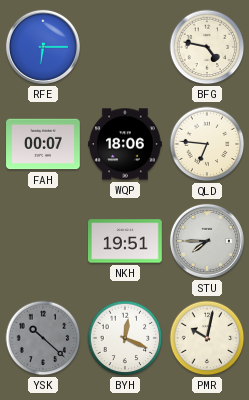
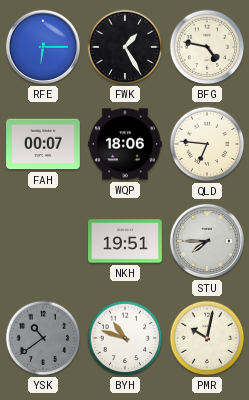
FWK: none -> 1:25
YSK: 10:22 -> 10:39
BYH: 12:19 -> 10:48
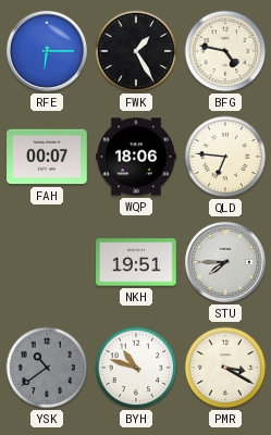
PMR: 10:02 -> 3:20
